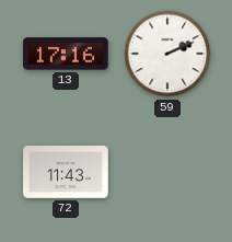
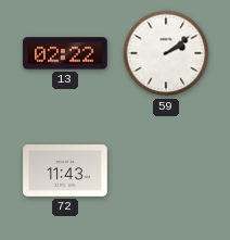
13: 17:16 -> 02:22
59: 2:11 -> 2:09
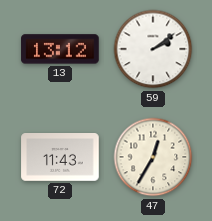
13: 02:22 -> 13:12
47: none -> 12:35
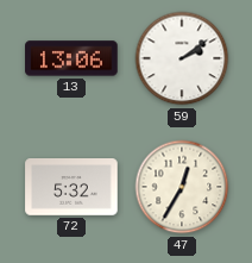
13: 13:12 -> 13:06
72: 11:43 -> 5:32
